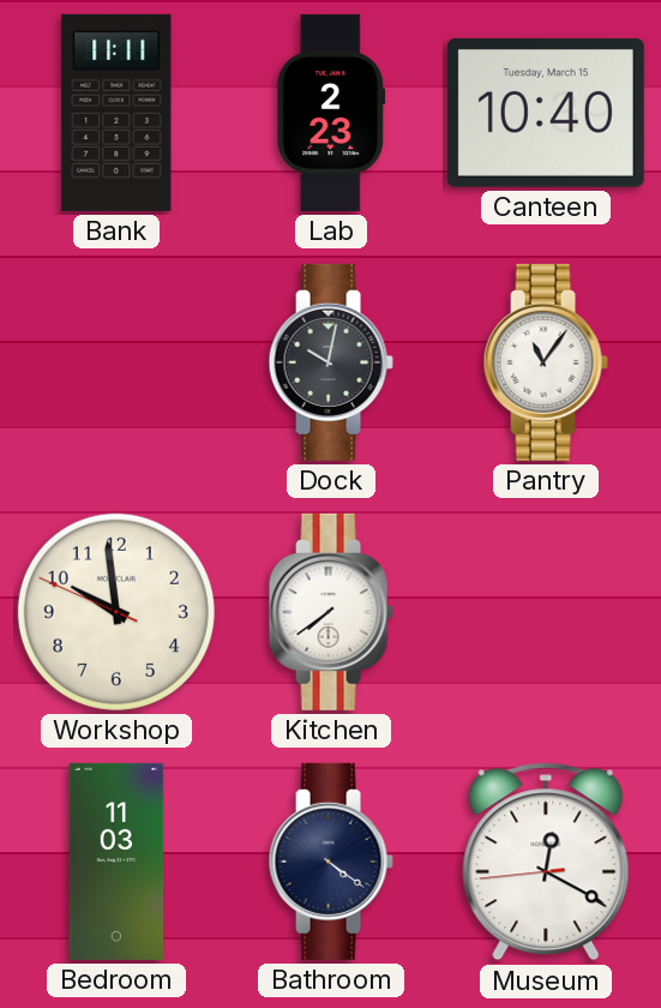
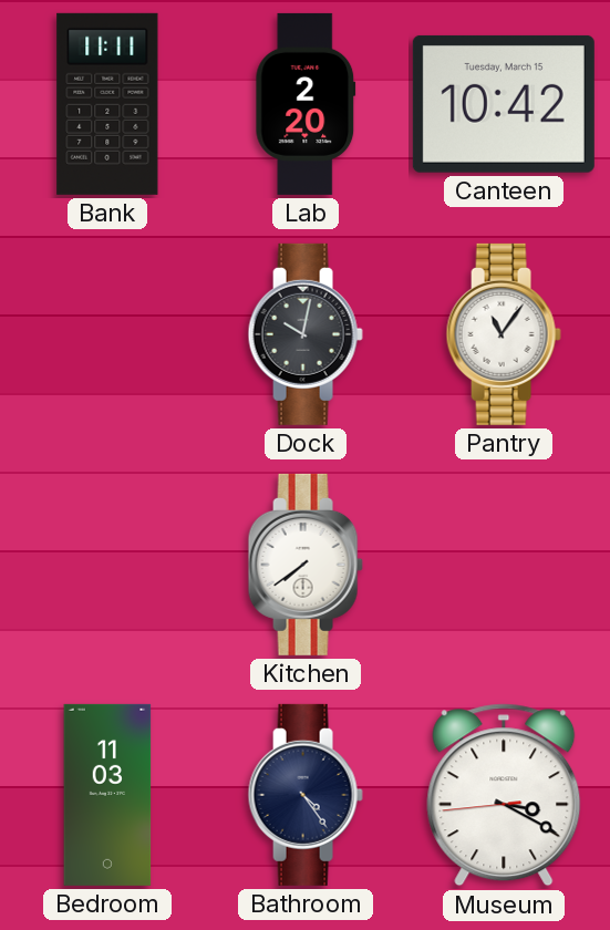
Lab: 2:23 -> 2:20
Canteen: 10:40 -> 10:42
Workshop: 9:58 -> none
Bathroom: 4:21 -> 4:24
Museum: 12:19 -> 3:19
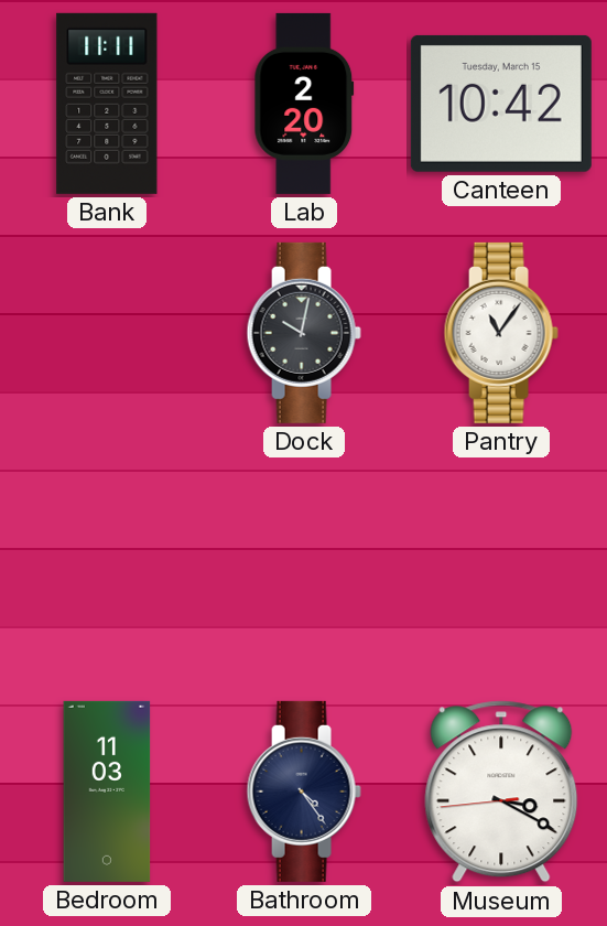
Kitchen: 7:39 -> none
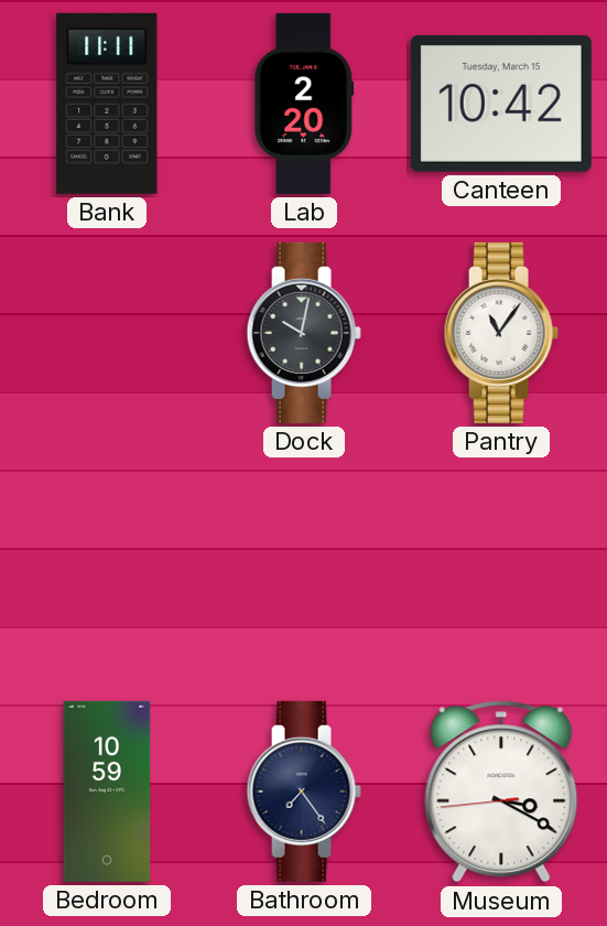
Bedroom: 11:03 -> 10:59
Bathroom: 4:24 -> 7:24
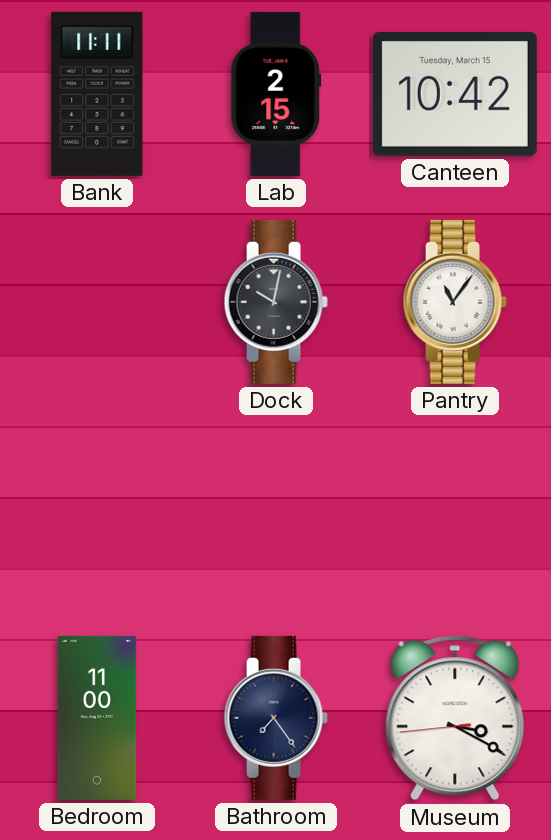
Lab: 2:20 -> 2:15
Bedroom: 10:59 -> 11:00
